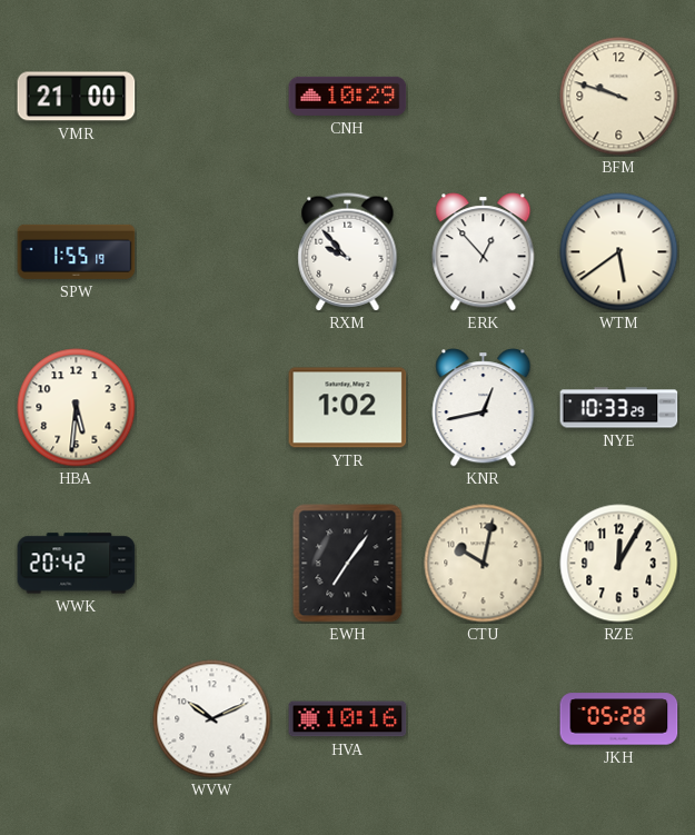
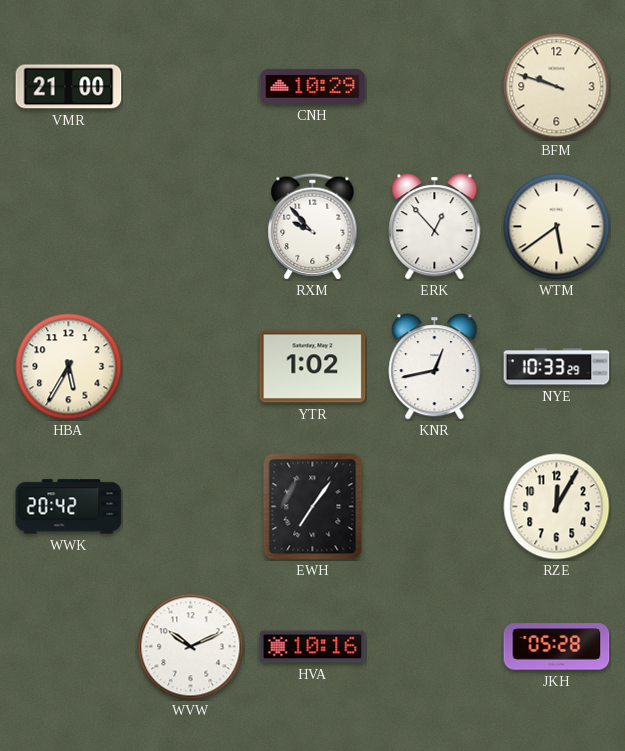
SPW: 1:55 -> none
HBA: 5:31 -> 5:35
CTU: 10:02 -> none
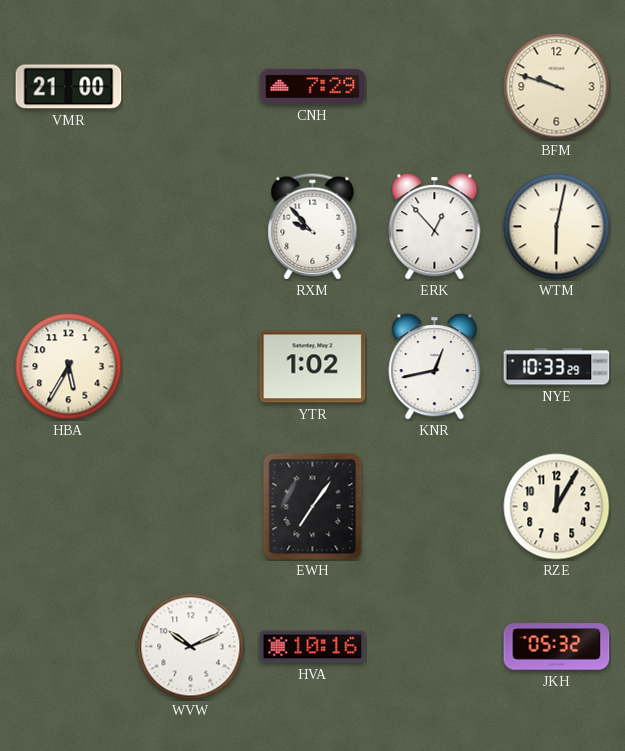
CNH: 10:29 -> 7:29
WTM: 5:39 -> 6:02
WWK: 20:42 -> none
JKH: 05:28 -> 05:32
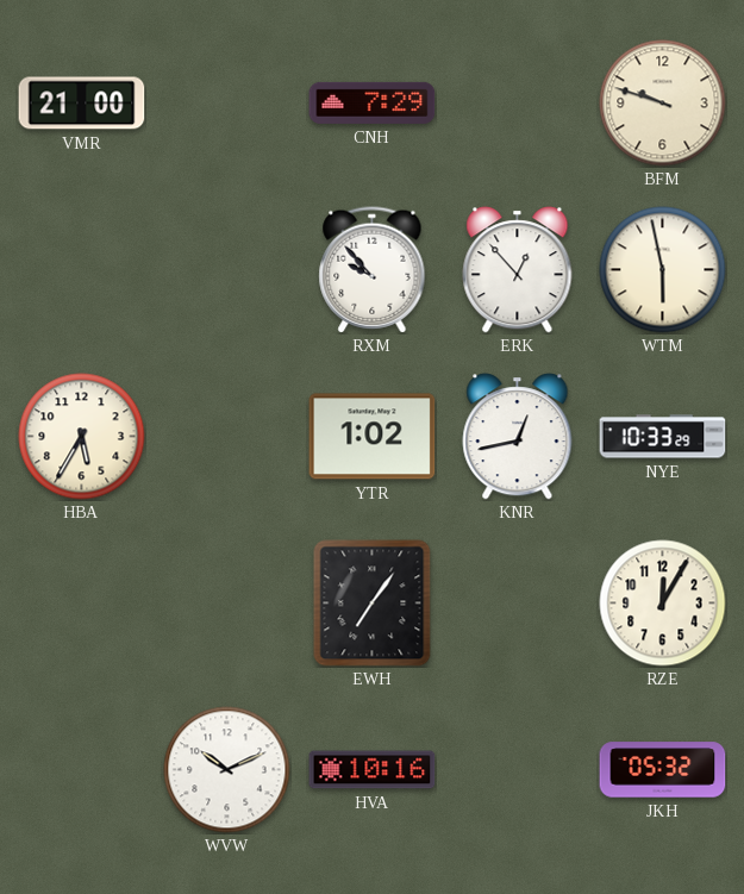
WTM: 6:02 -> 5:58
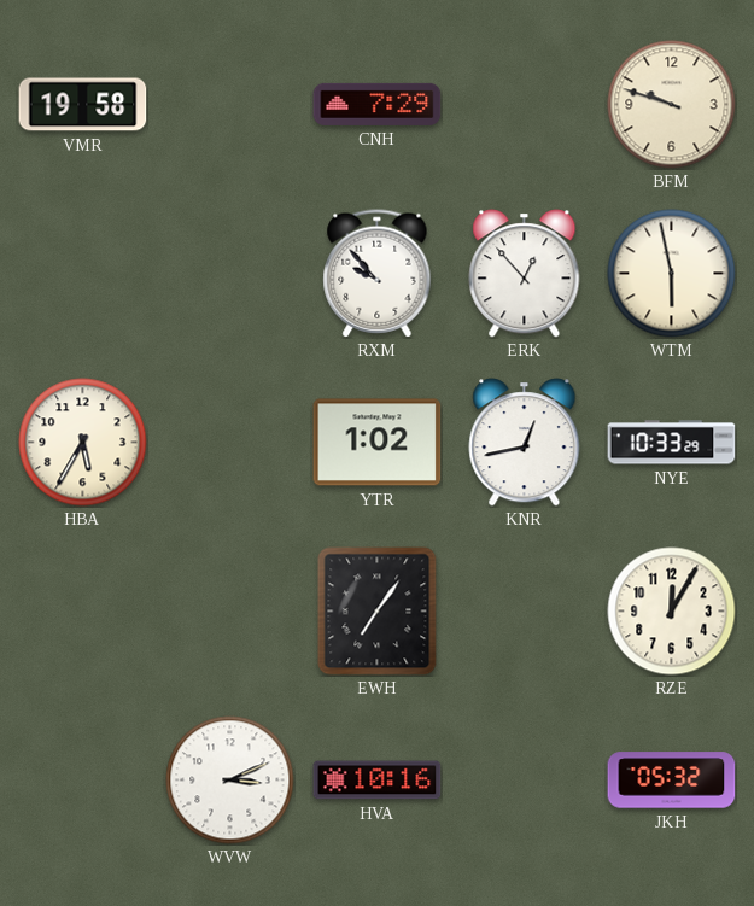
VMR: 21:00 -> 19:58
WVW: 10:11 -> 3:11
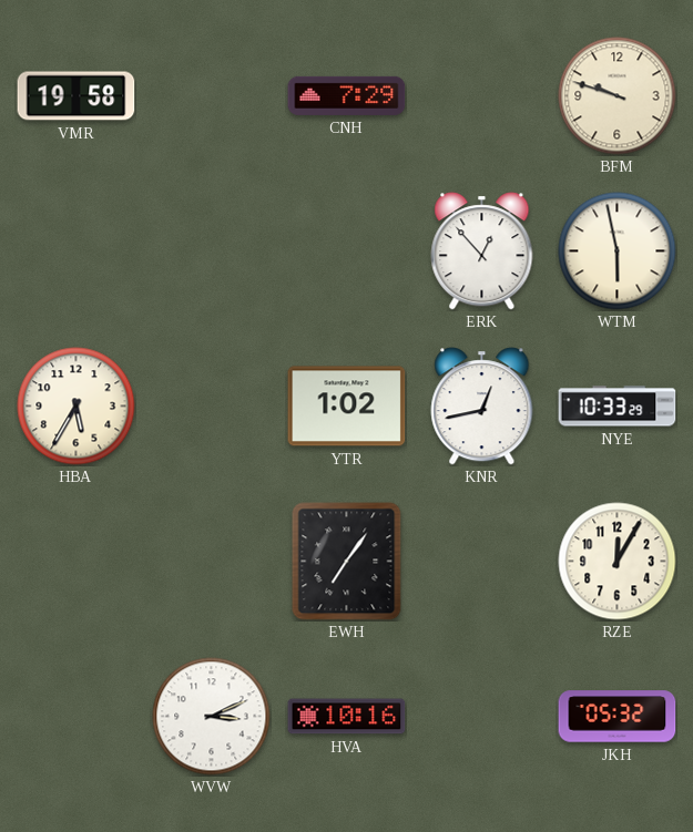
RXM: 9:53 -> none
